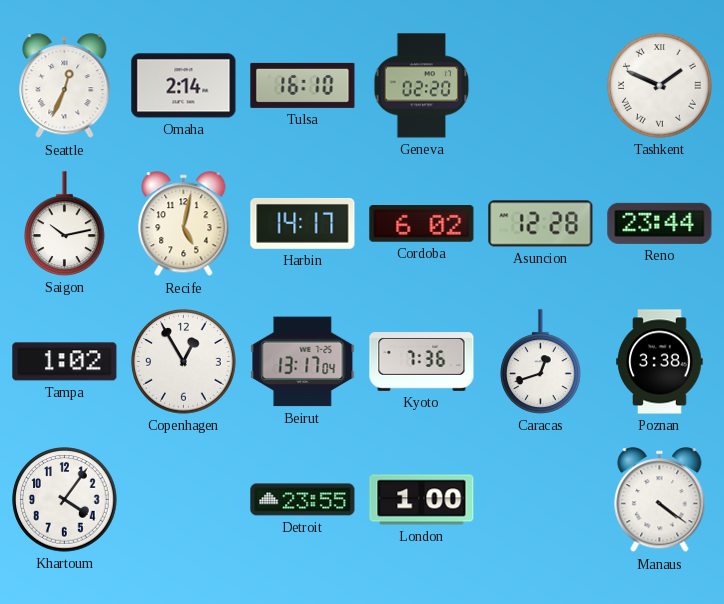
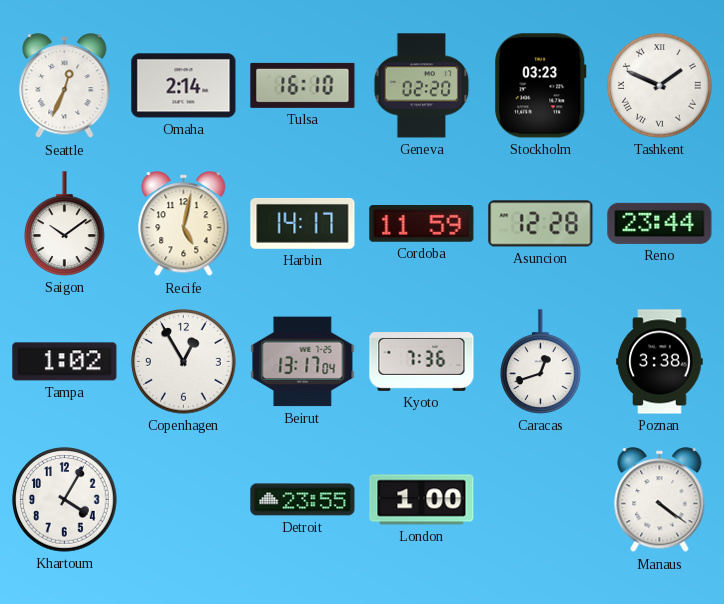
Stockholm: none -> 03:23
Saigon: 10:13 -> 10:09
Cordoba: 6:02 -> 11:59
Khartoum: 4:06 -> 4:05
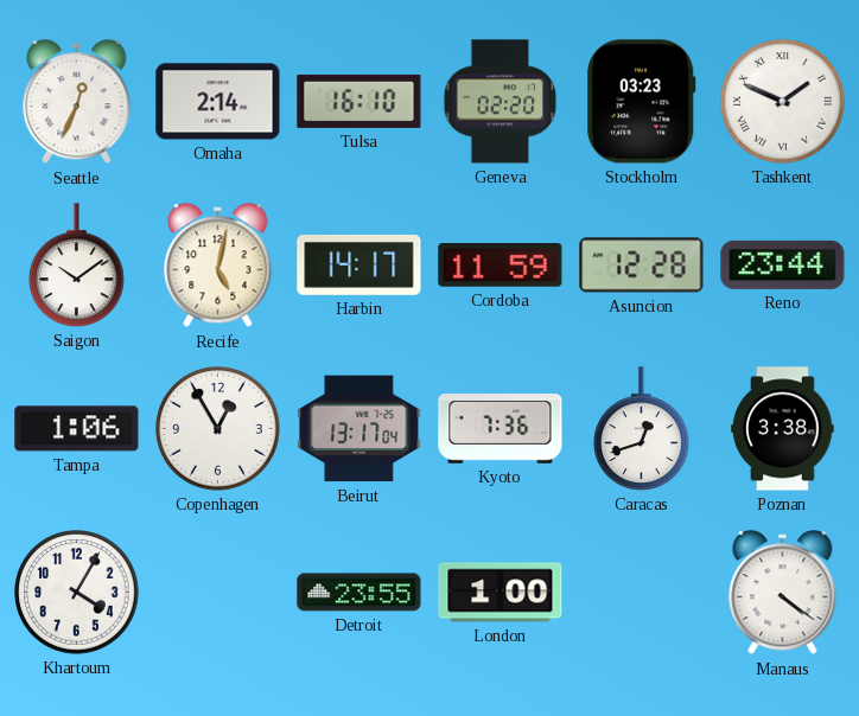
Tampa: 1:02 -> 1:06
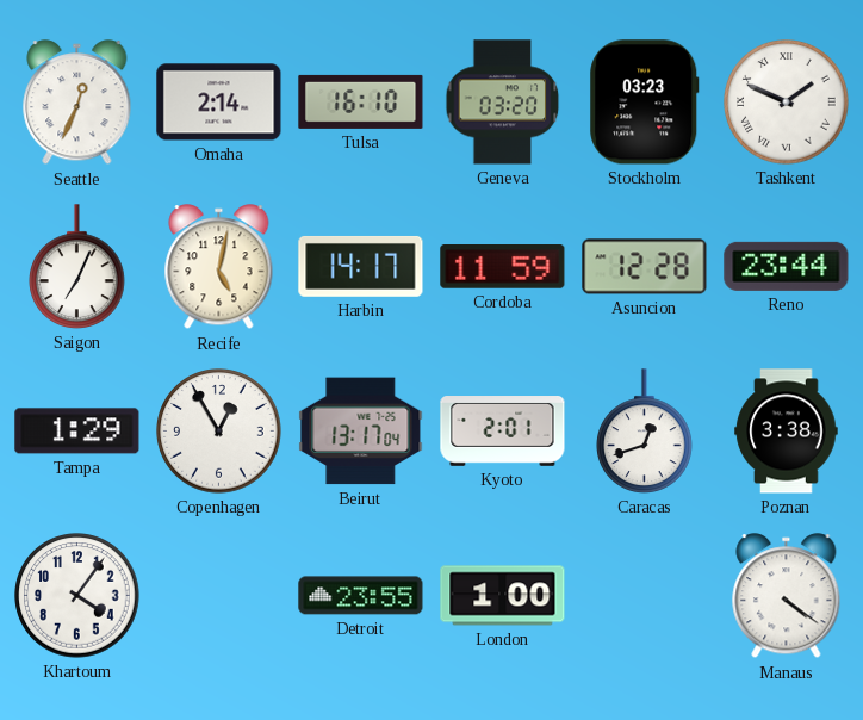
Geneva: 02:20 -> 03:20
Saigon: 10:09 -> 7:04
Tampa: 1:06 -> 1:29
Kyoto: 7:36 -> 2:01
Khartoum: 4:05 -> 4:06
